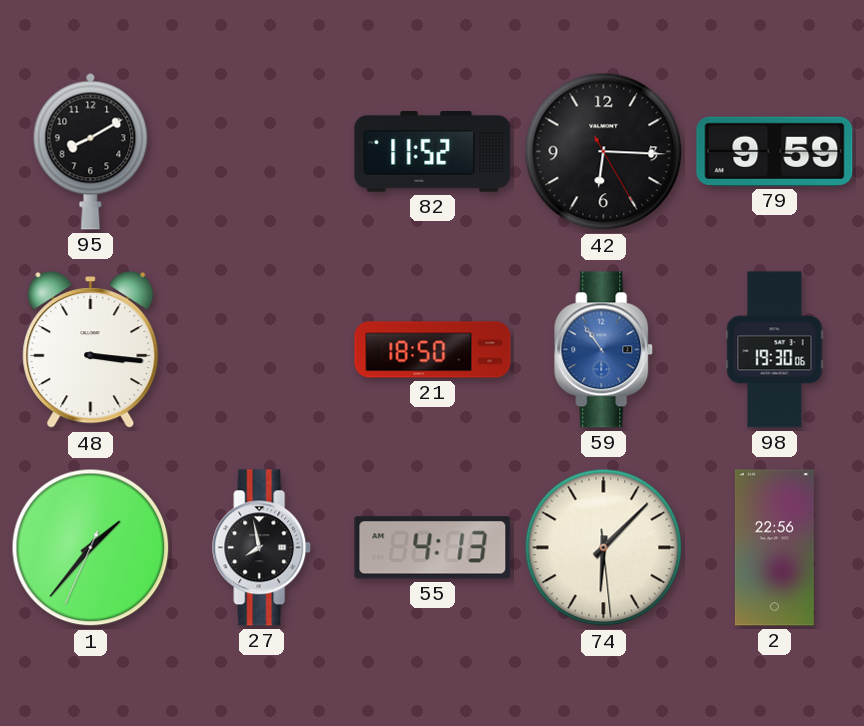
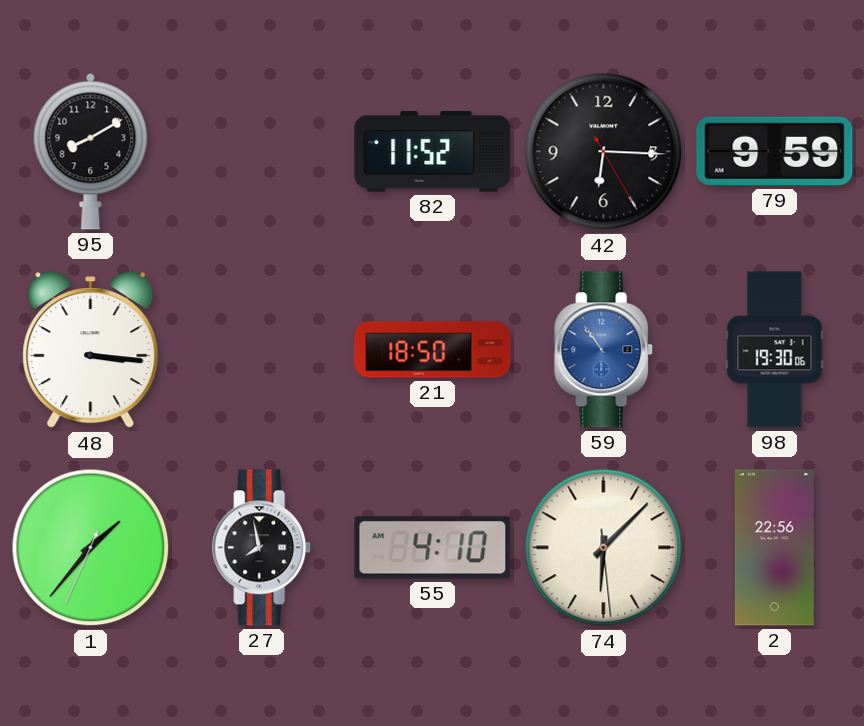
55: 4:13 -> 4:10
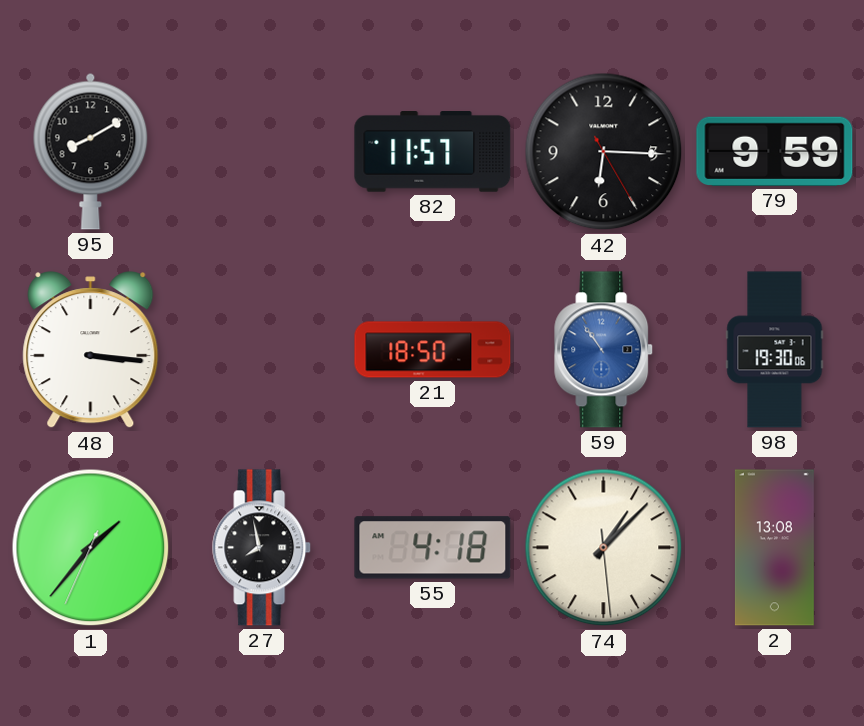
82: 11:52 -> 11:57
55: 4:10 -> 4:18
74: 6:07 -> 1:07
2: 22:56 -> 13:08
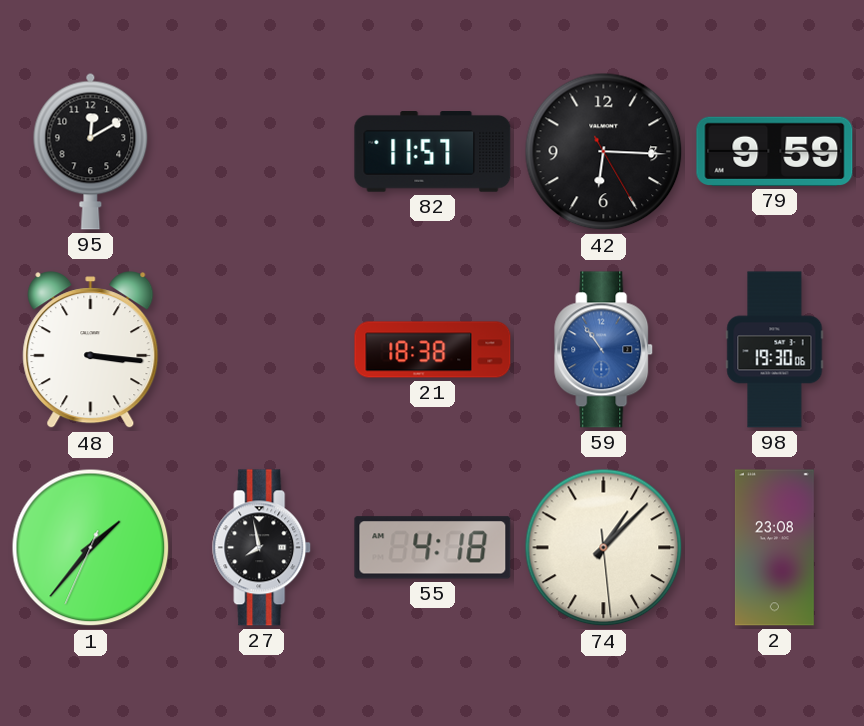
95: 8:10 -> 12:10
21: 18:50 -> 18:38
2: 13:08 -> 23:08
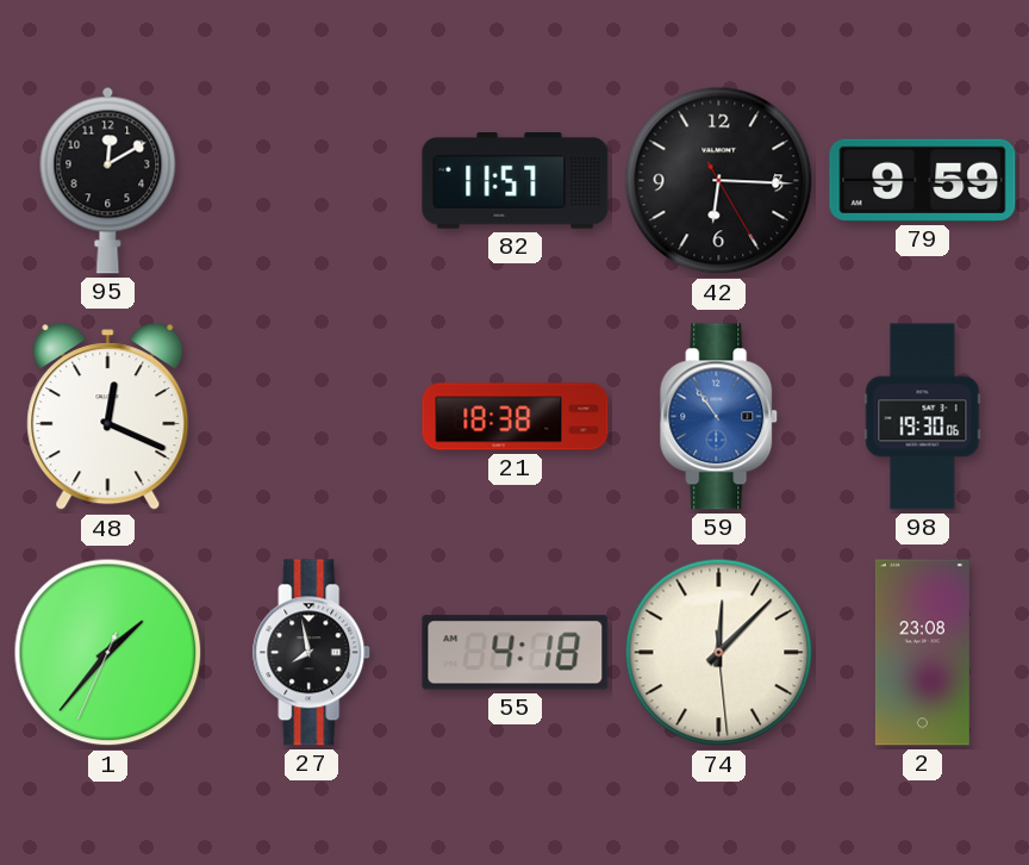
48: 3:16 -> 12:19
74: 1:07 -> 12:07
